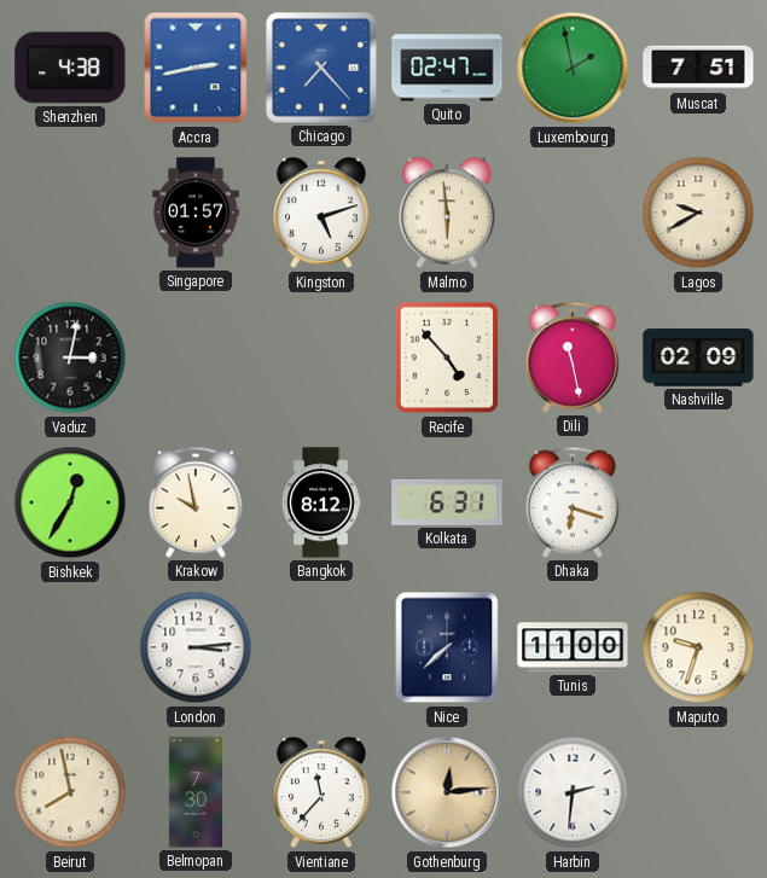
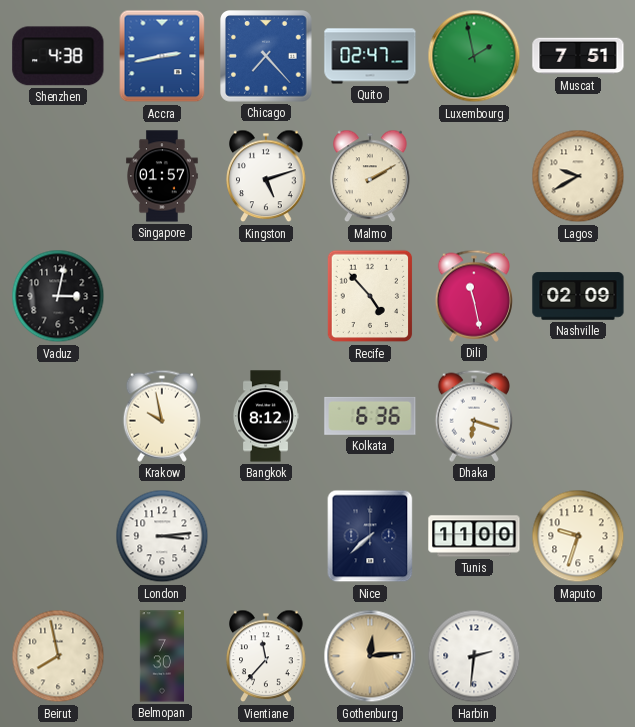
Malmo: 5:59 -> 2:10
Bishkek: 12:35 -> none
Kolkata: 6:31 -> 6:36
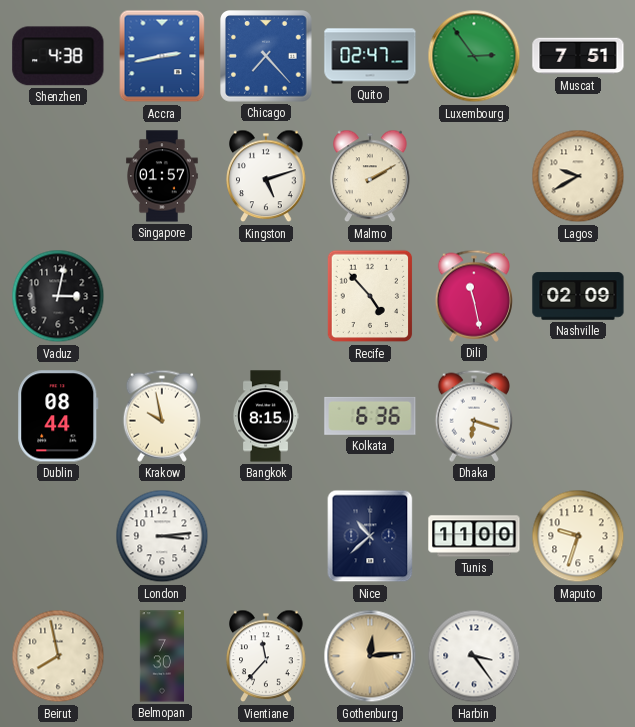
Luxembourg: 1:58 -> 2:54
Dublin: none -> 08:44
Bangkok: 8:12 -> 8:15
Nice: 7:38 -> 10:38
Harbin: 2:31 -> 3:24
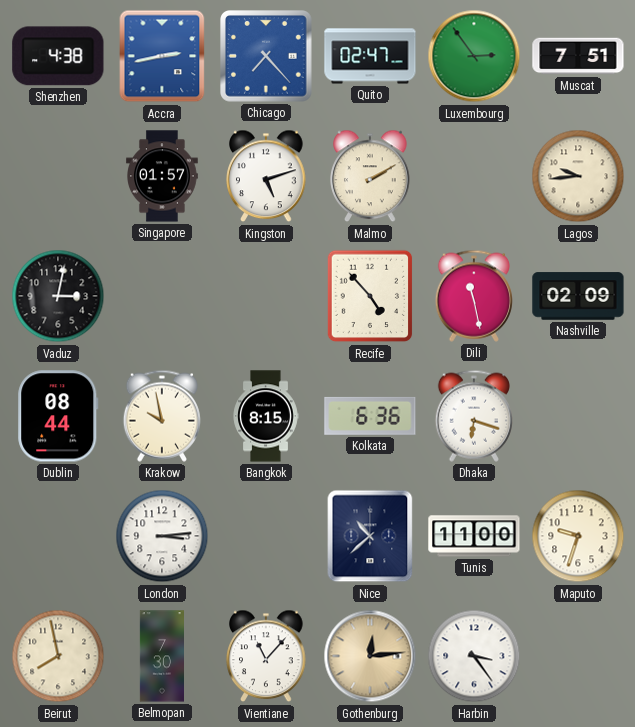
Lagos: 9:40 -> 9:44
Vientiane: 11:37 -> 11:07
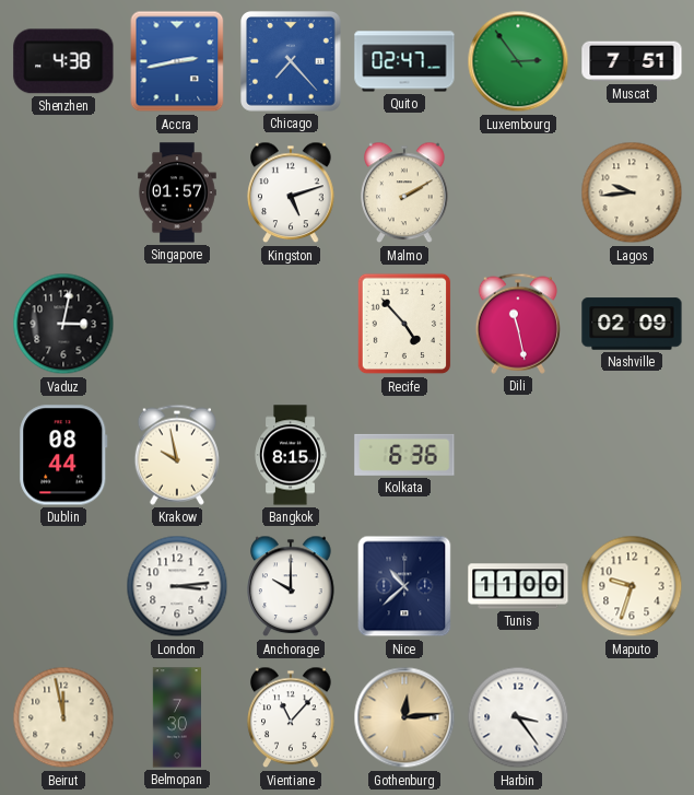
Dhaka: 6:18 -> none
Anchorage: none -> 10:00
Beirut: 7:58 -> 11:58
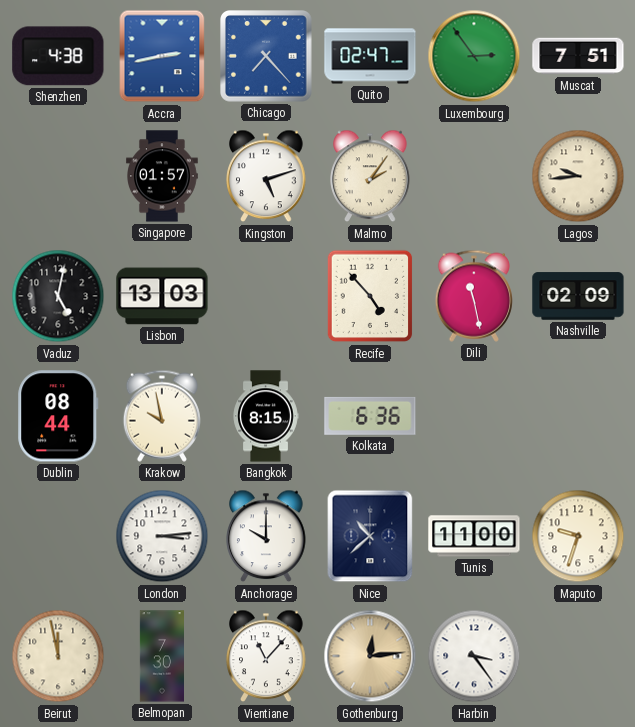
Malmo: 2:10 -> 2:06
Vaduz: 3:02 -> 5:02
Lisbon: none -> 13:03
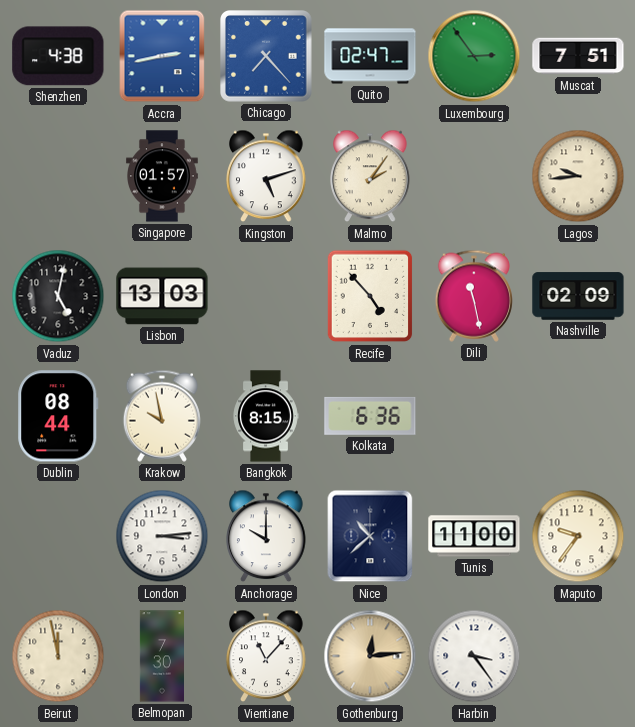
Maputo: 9:33 -> 9:36
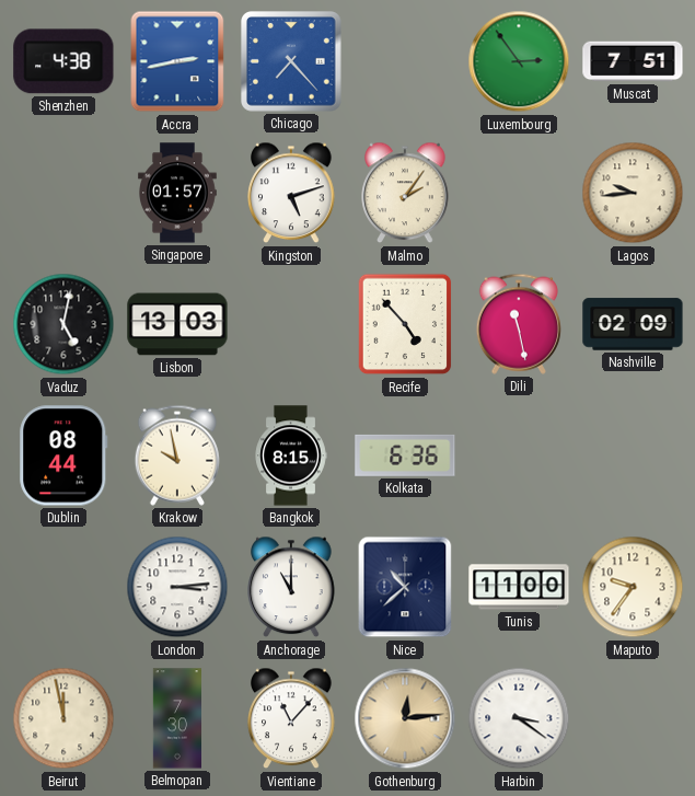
Quito: 02:47 -> none
Anchorage: 10:00 -> 11:00
Harbin: 3:24 -> 3:21
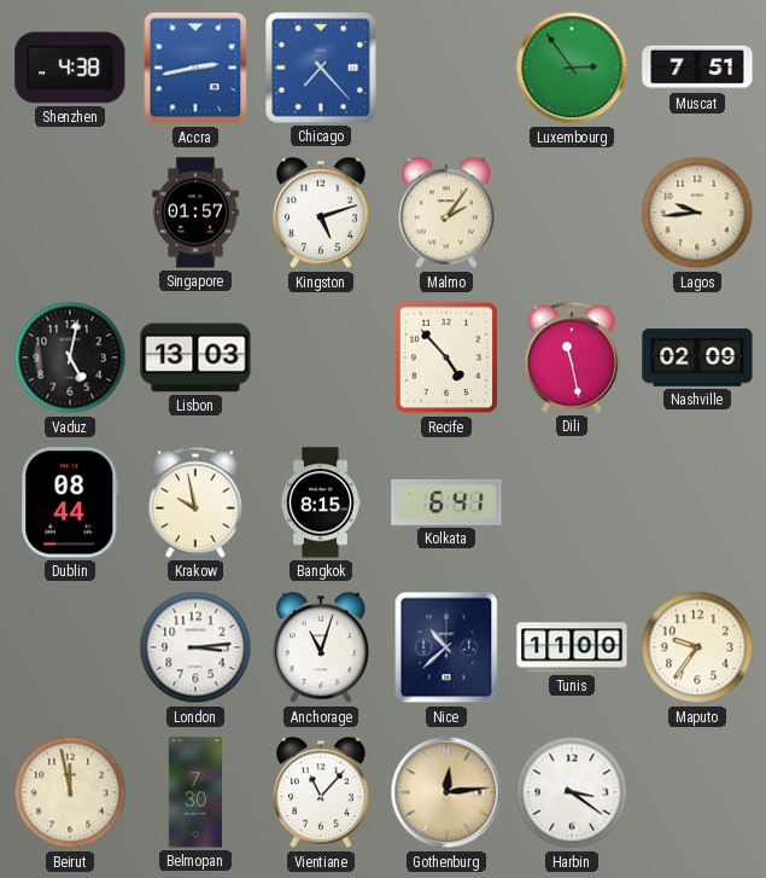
Kolkata: 6:36 -> 6:41
Anchorage: 11:00 -> 11:03
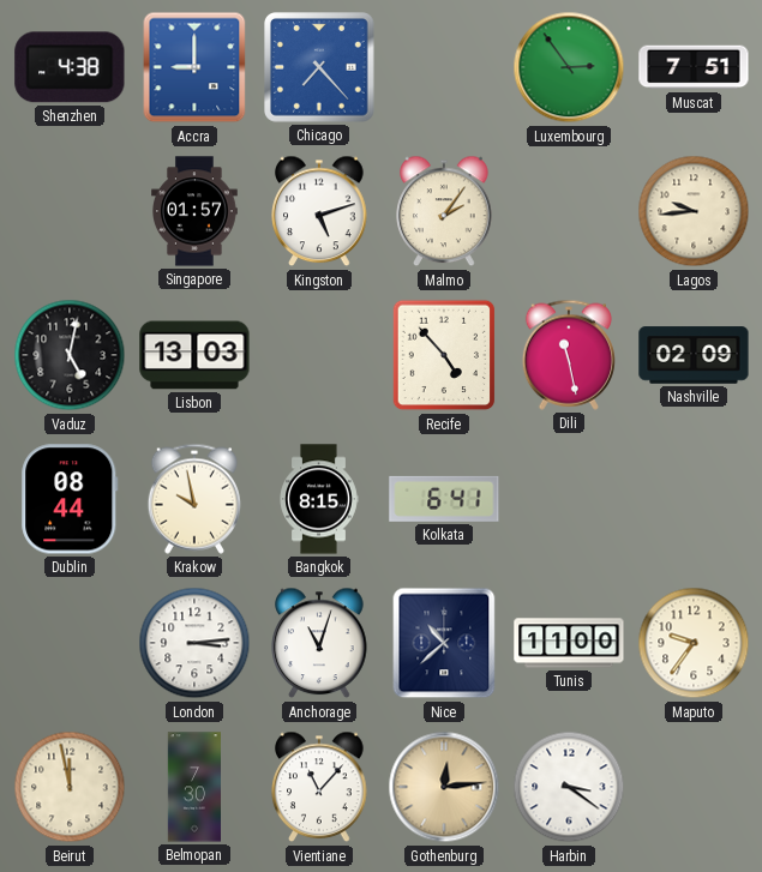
Accra: 2:43 -> 9:00
